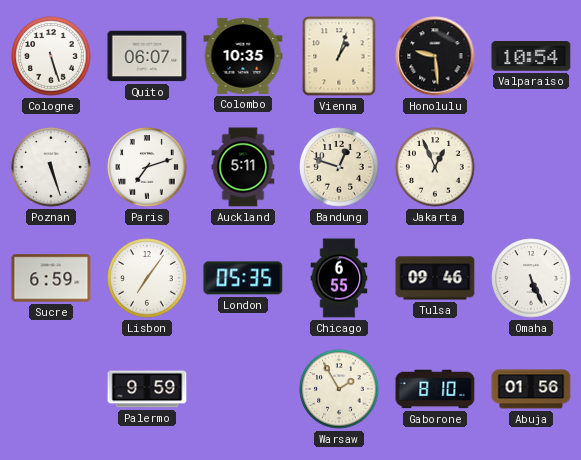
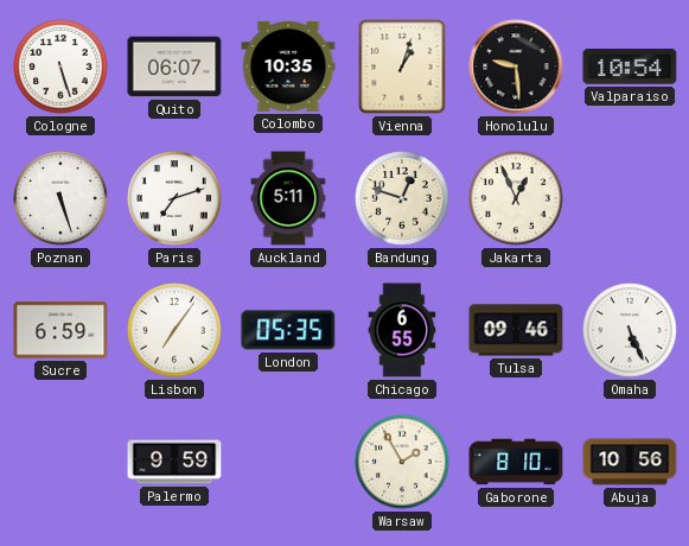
Abuja: 01:56 -> 10:56
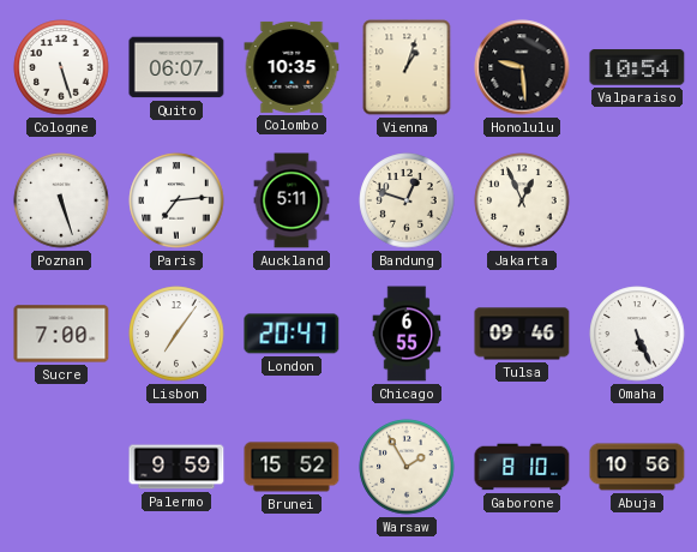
Paris: 7:12 -> 7:14
Sucre: 6:59 -> 7:00
London: 05:35 -> 20:47
Brunei: none -> 15:52
